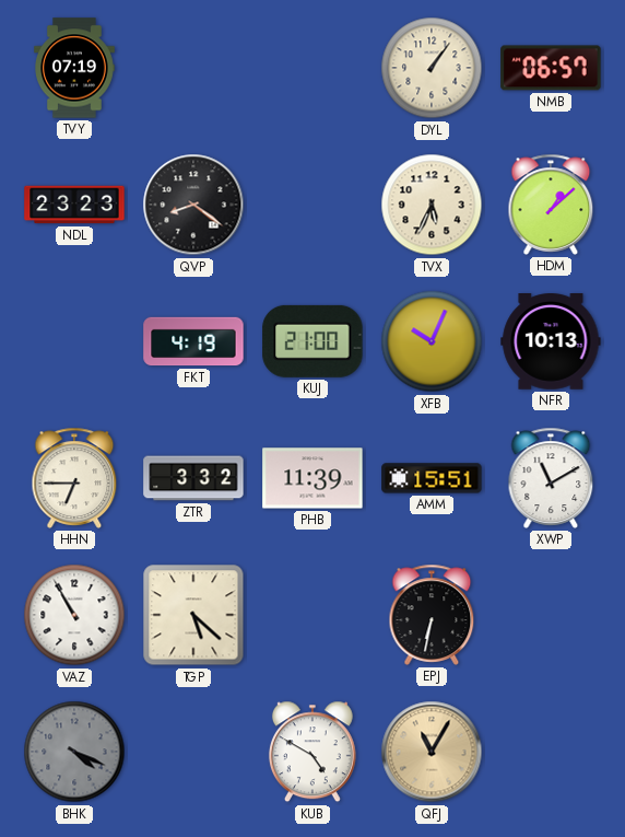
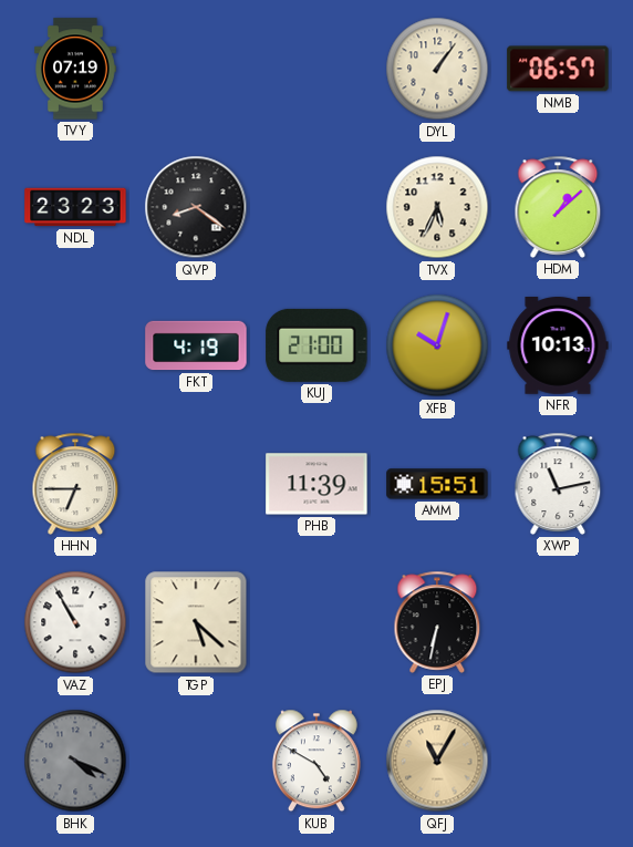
XFB: 10:04 -> 10:03
ZTR: 3:32 -> none
XWP: 11:10 -> 11:13
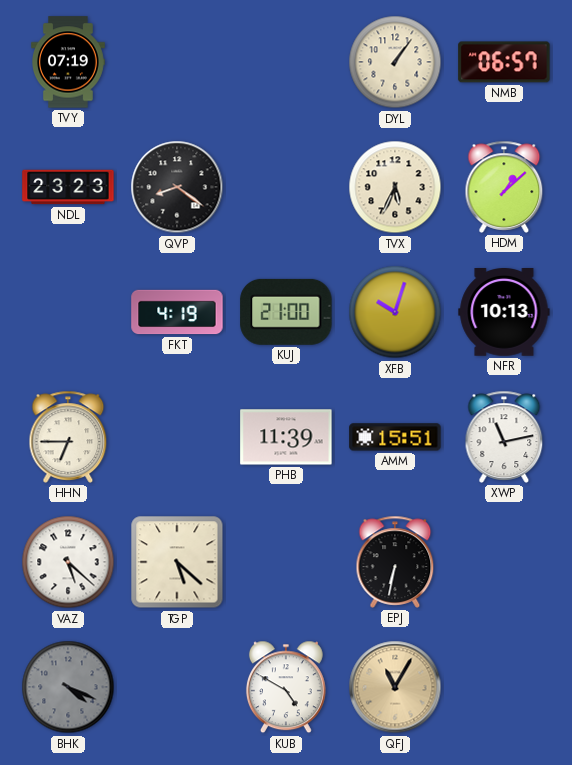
VAZ: 10:55 -> 5:22
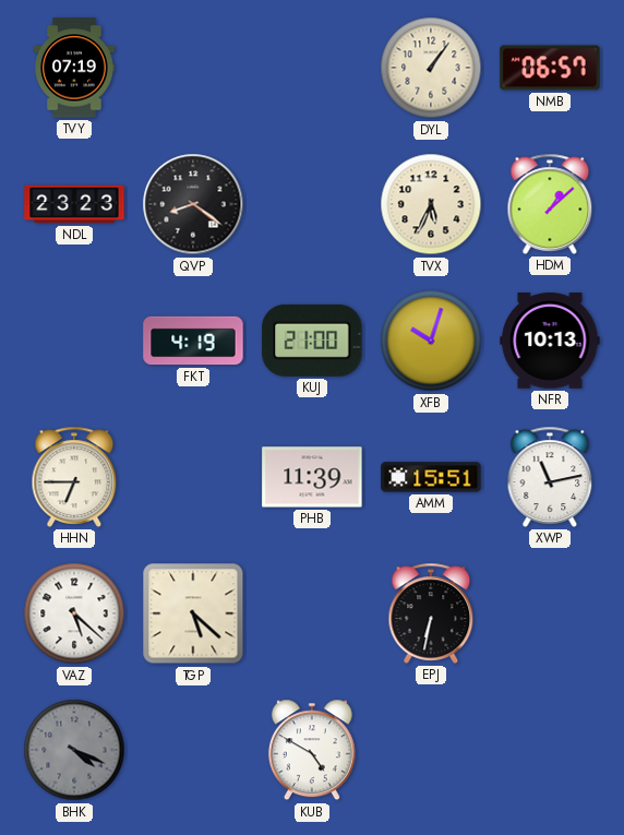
QFJ: 11:05 -> none
